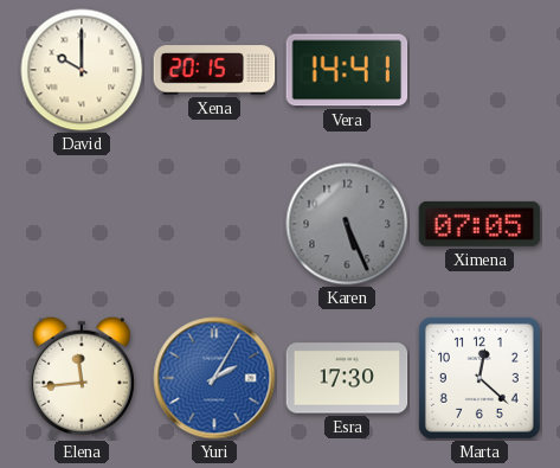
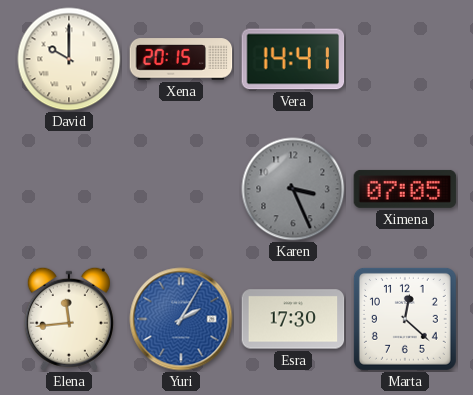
Karen: 5:26 -> 3:26
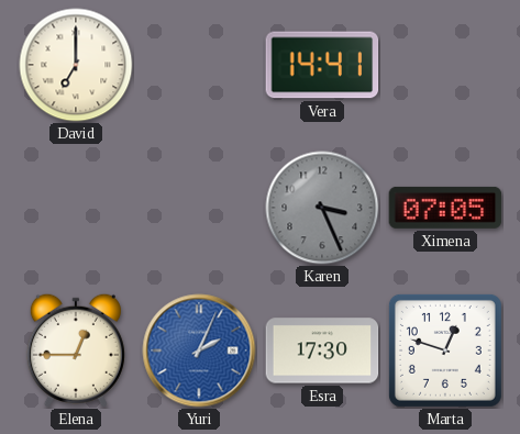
David: 10:00 -> 7:00
Xena: 20:15 -> none
Elena: 11:44 -> 12:45
Yuri: 2:05 -> 2:04
Marta: 12:22 -> 12:48
